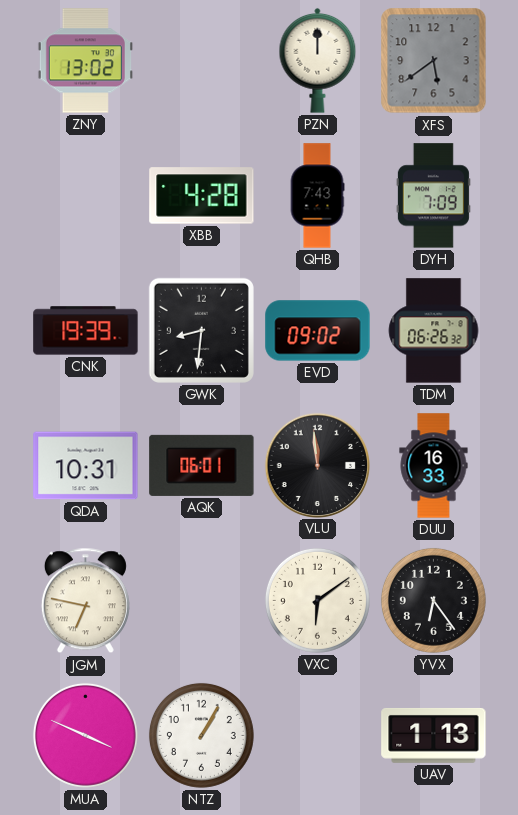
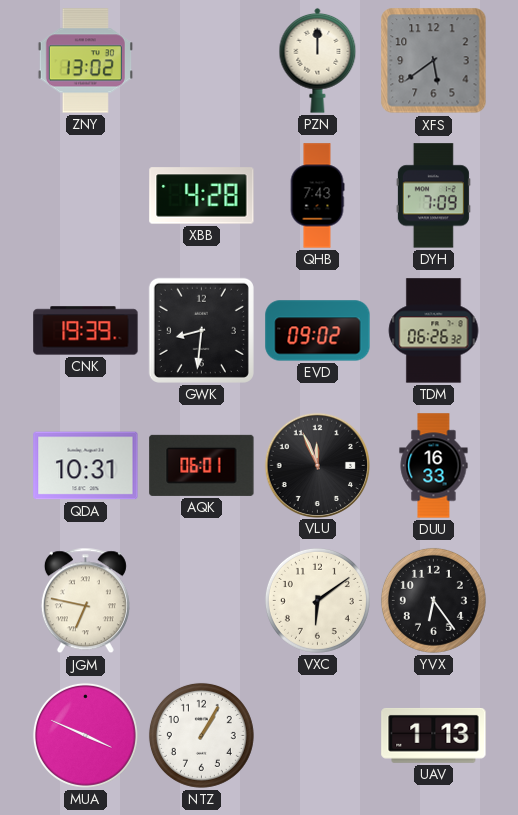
VLU: 11:59 -> 11:56
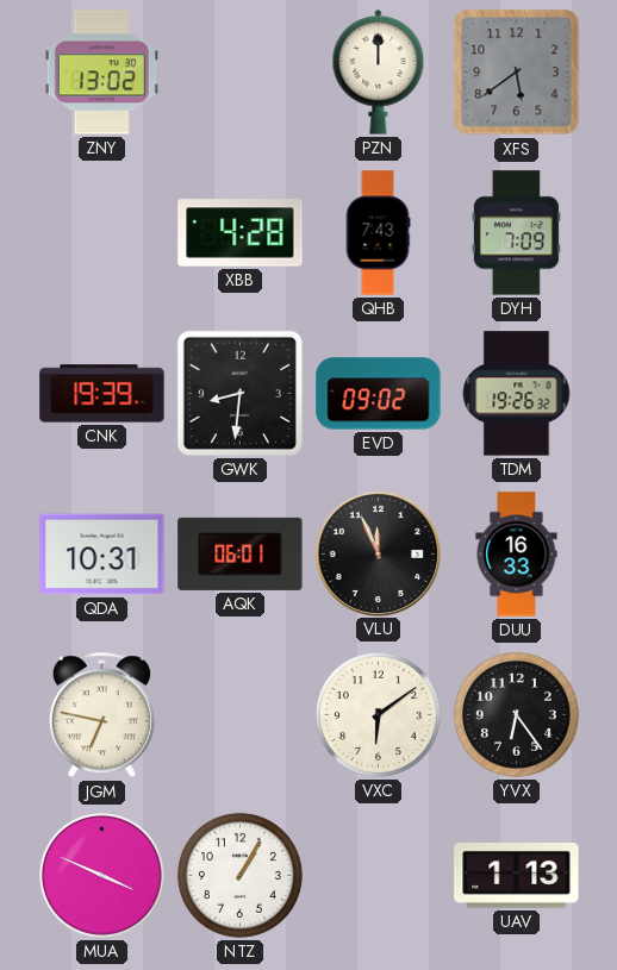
TDM: 06:26 -> 19:26
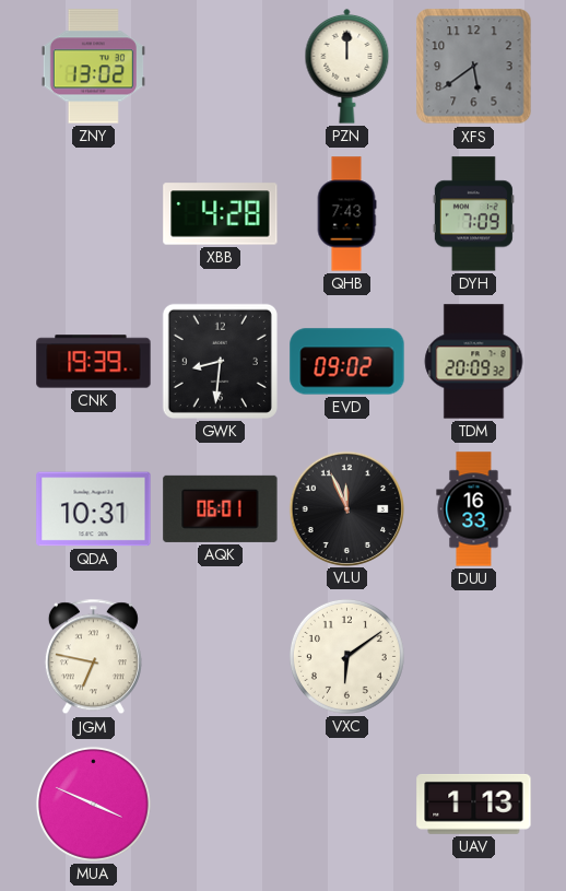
TDM: 19:26 -> 20:09
YVX: 6:24 -> none
NTZ: 1:05 -> none
